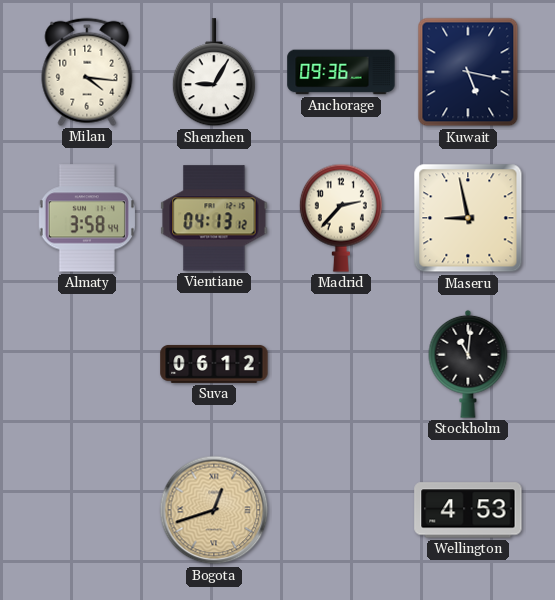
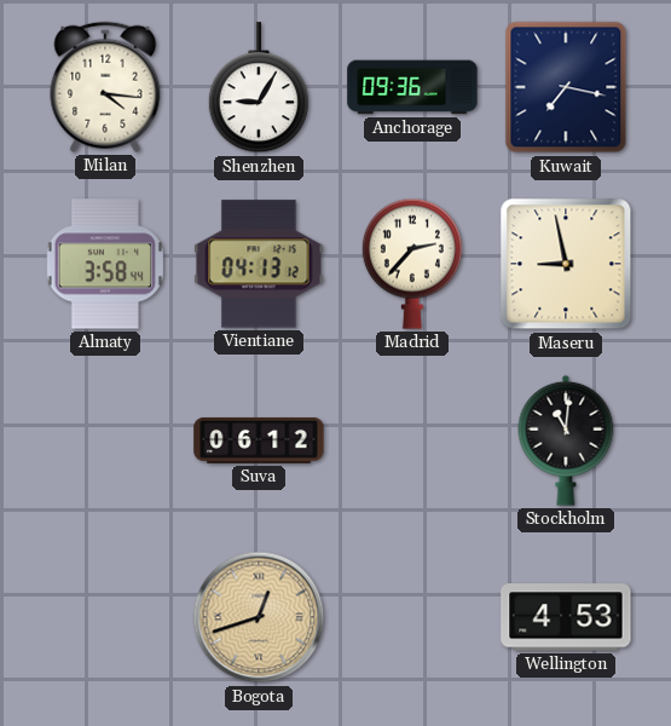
Kuwait: 5:17 -> 7:17
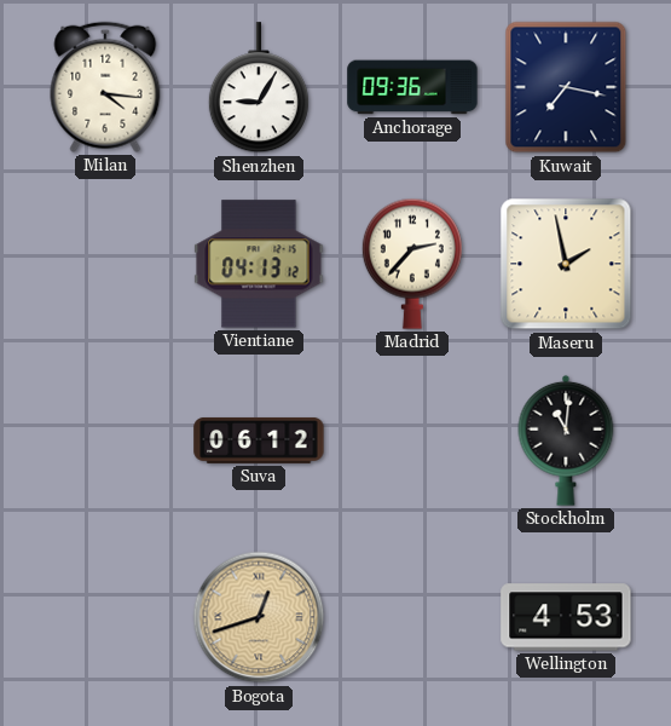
Almaty: 3:58 -> none
Maseru: 8:58 -> 1:58
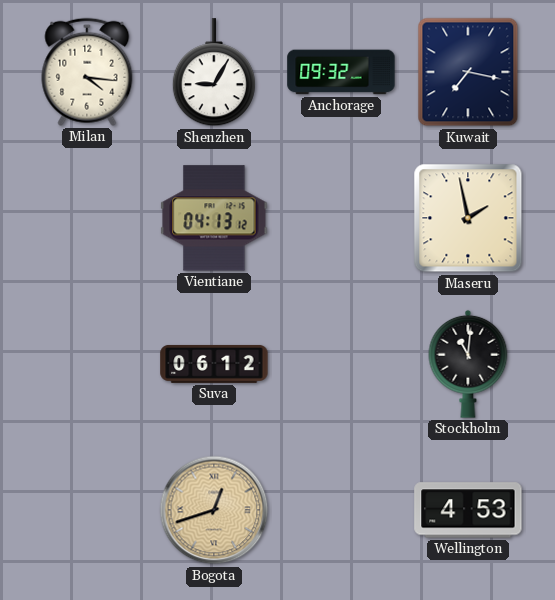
Anchorage: 09:36 -> 09:32
Madrid: 2:37 -> none
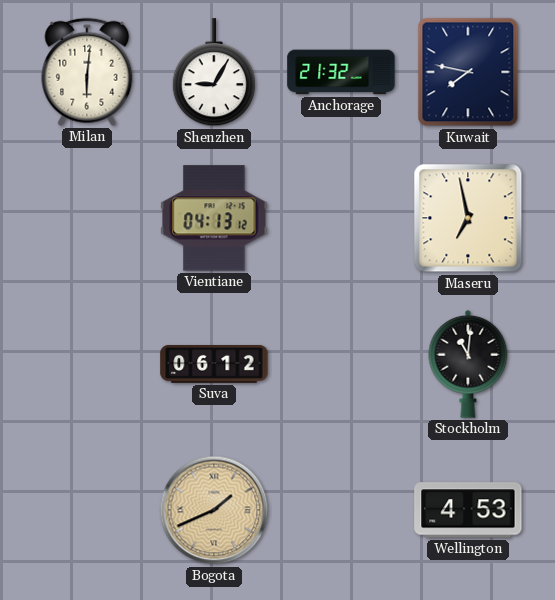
Milan: 4:16 -> 6:01
Anchorage: 09:32 -> 21:32
Kuwait: 7:17 -> 7:47
Maseru: 1:58 -> 6:58
Bogota: 12:42 -> 1:41
